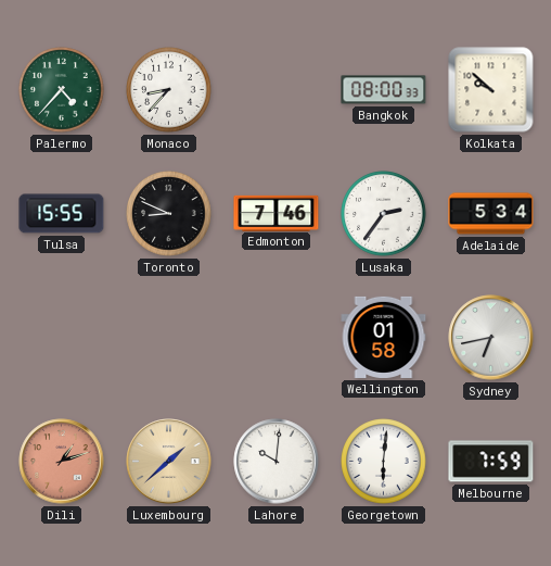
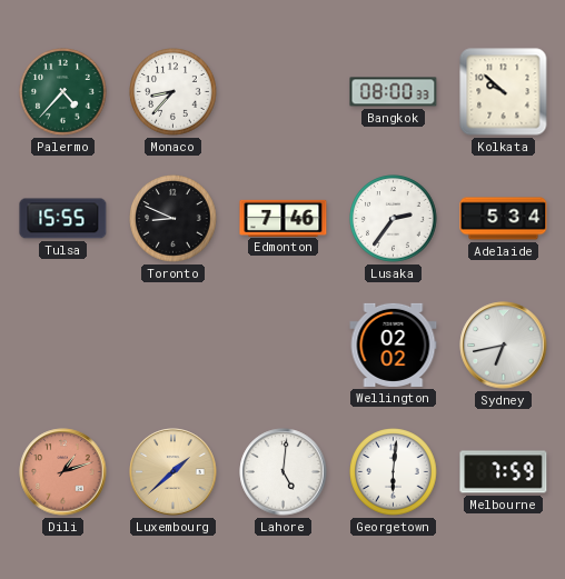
Wellington: 01:58 -> 02:02
Lahore: 10:01 -> 5:01
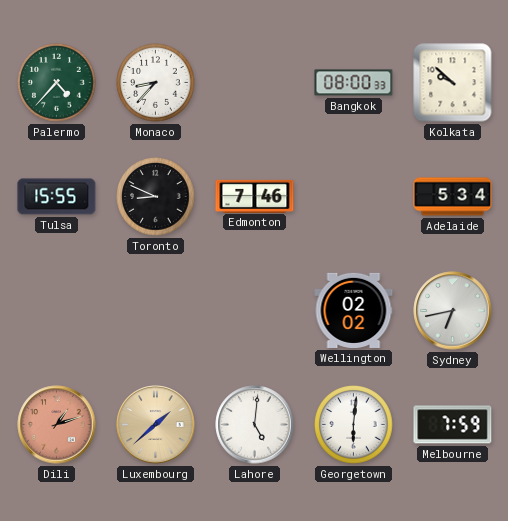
Lusaka: 2:36 -> none
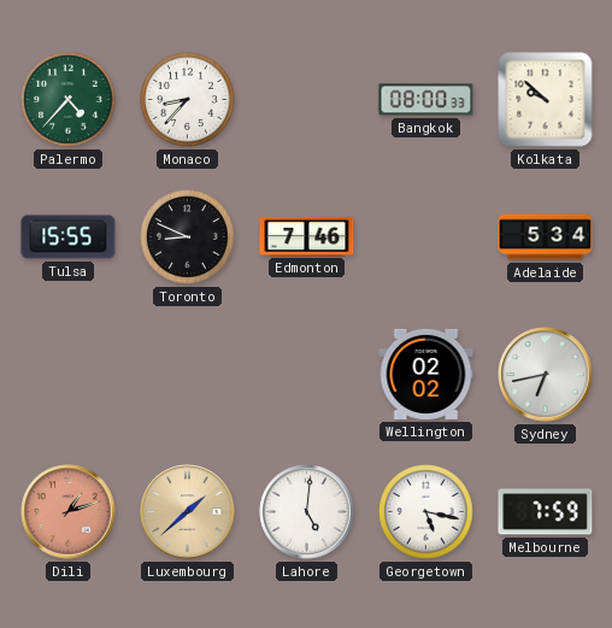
Georgetown: 6:01 -> 5:17
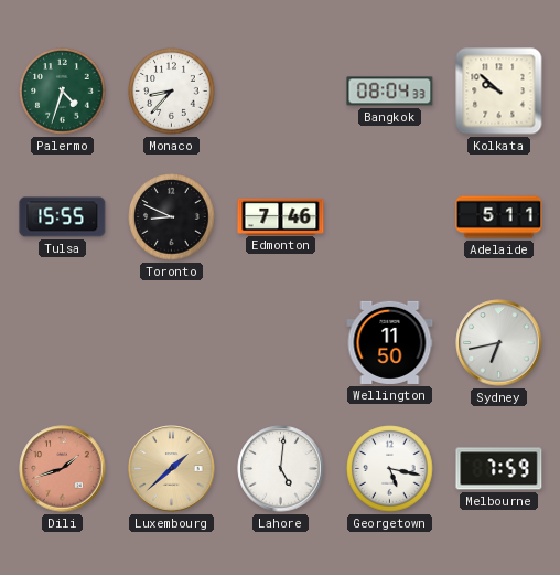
Palermo: 4:37 -> 4:33
Bangkok: 08:00 -> 08:04
Adelaide: 5:34 -> 5:11
Wellington: 02:02 -> 11:50
Dili: 1:12 -> 1:42
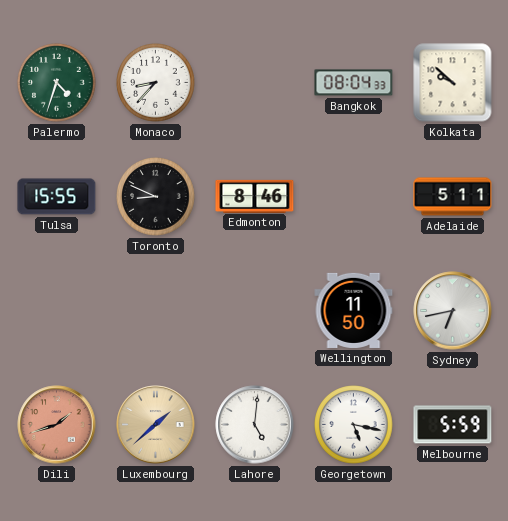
Edmonton: 7:46 -> 8:46
Melbourne: 7:59 -> 5:59
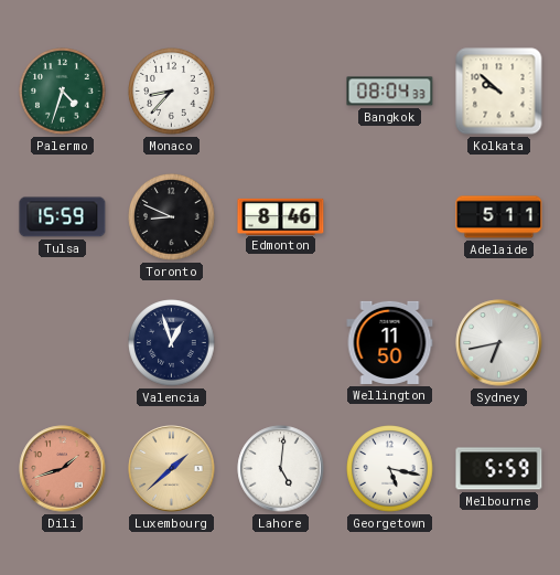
Tulsa: 15:55 -> 15:59
Valencia: none -> 12:57
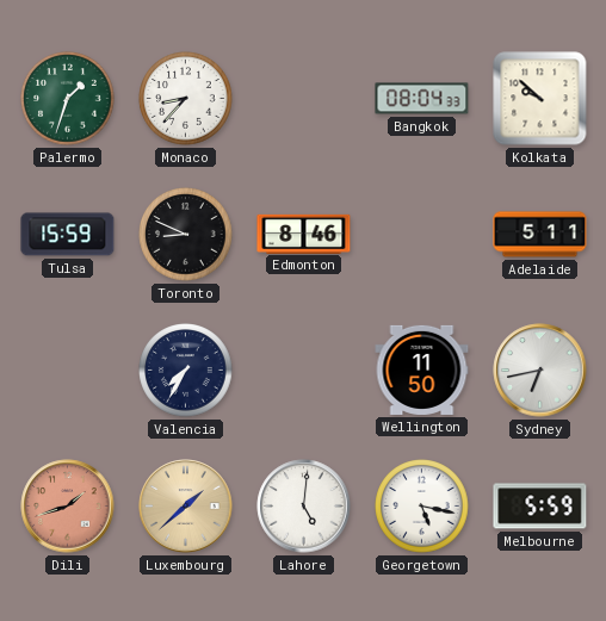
Palermo: 4:33 -> 1:33
Valencia: 12:57 -> 7:35
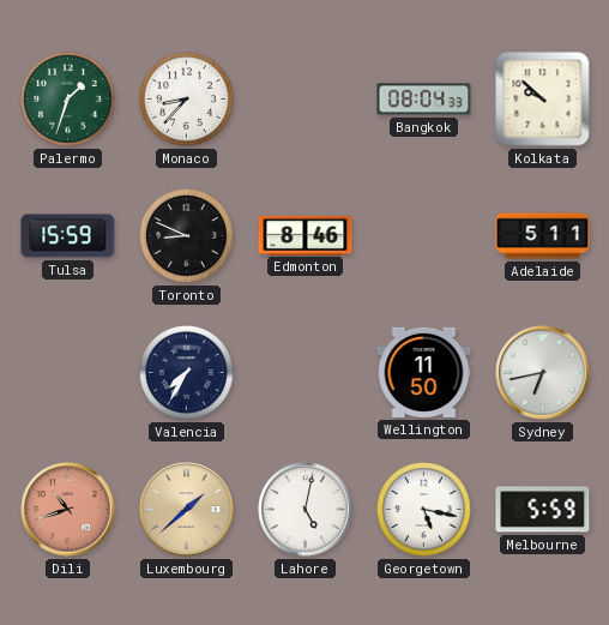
Dili: 1:42 -> 10:42
Lahore: 5:01 -> 5:02
